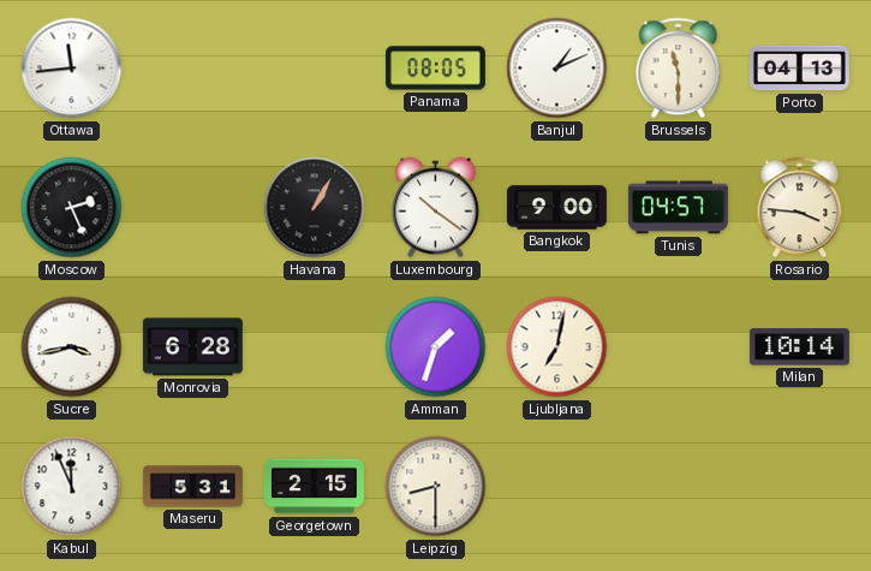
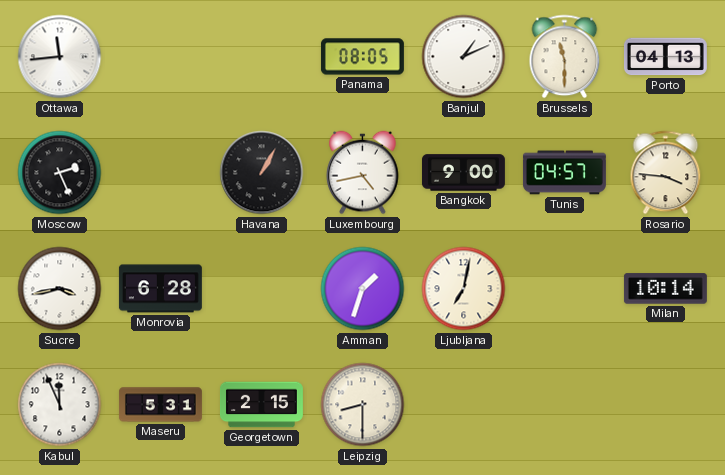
Luxembourg: 10:21 -> 4:43
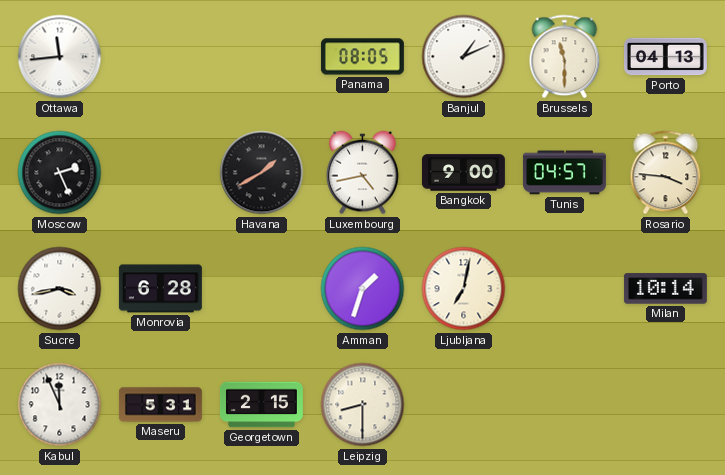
Havana: 1:05 -> 1:40
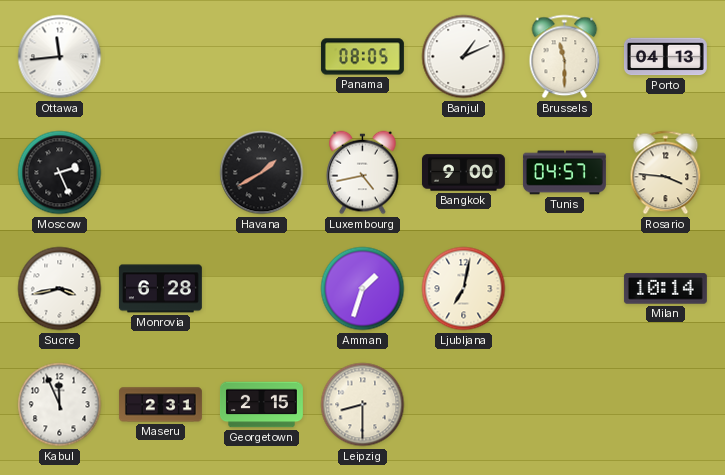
Maseru: 5:31 -> 2:31
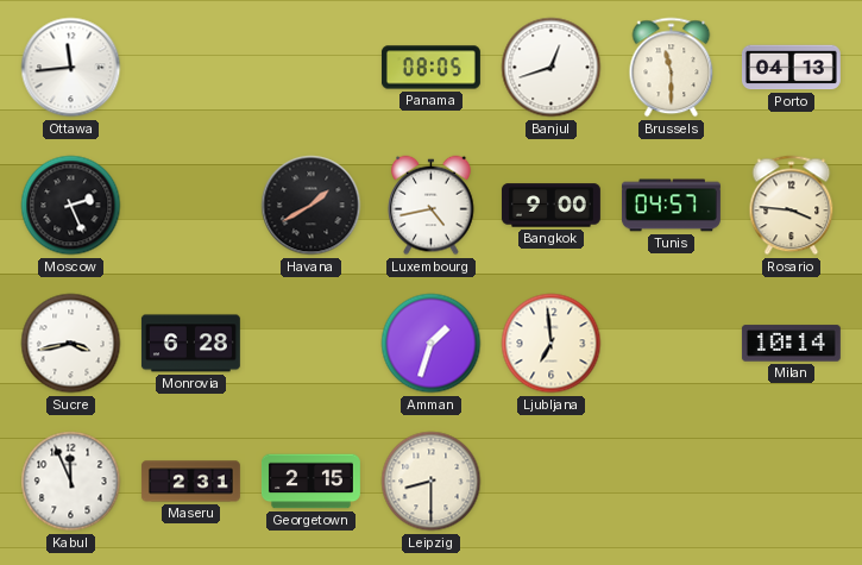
Banjul: 1:11 -> 12:42
Ljubljana: 7:02 -> 6:59
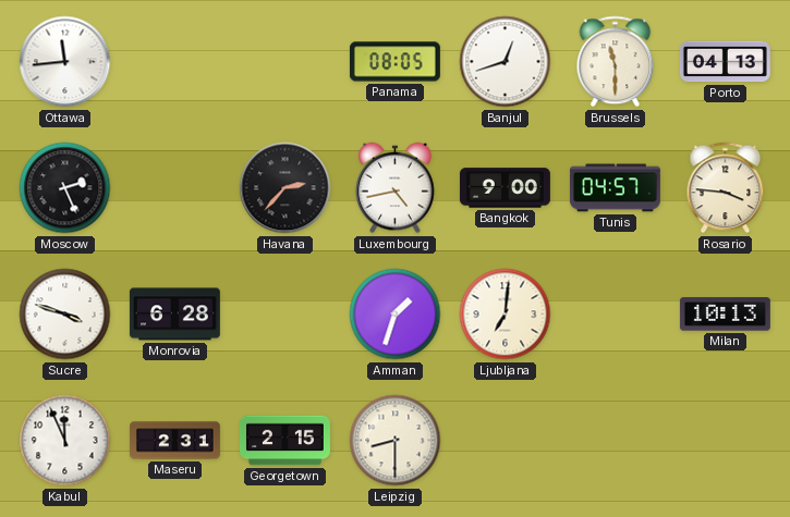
Havana: 1:40 -> 2:37
Sucre: 3:43 -> 3:48
Ljubljana: 6:59 -> 7:01
Milan: 10:14 -> 10:13
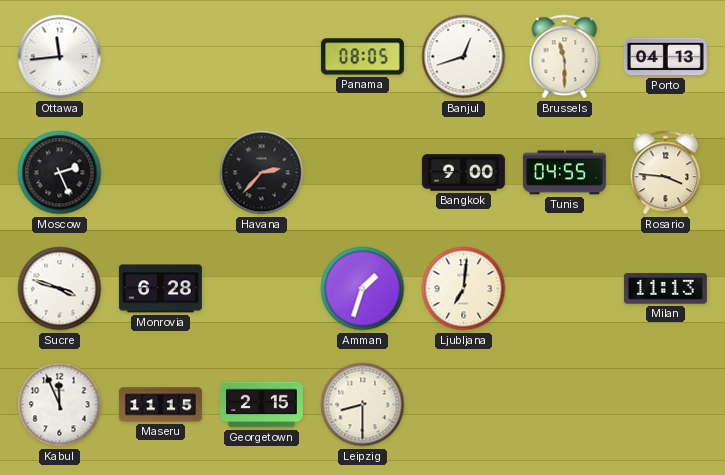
Luxembourg: 4:43 -> none
Tunis: 04:57 -> 04:55
Milan: 10:13 -> 11:13
Maseru: 2:31 -> 11:15
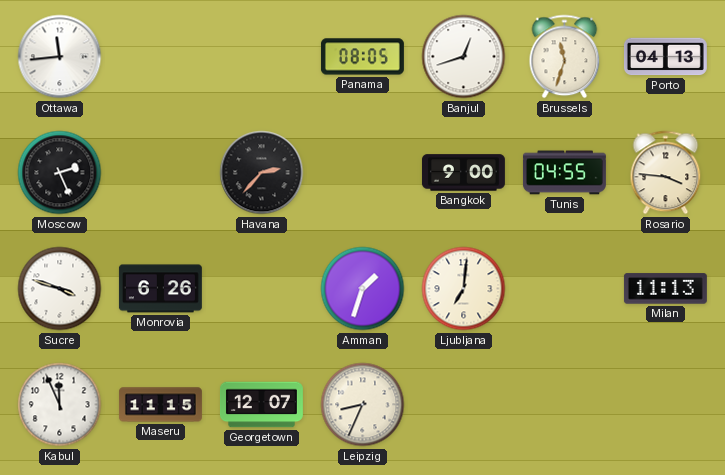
Brussels: 11:30 -> 11:33
Monrovia: 6:28 -> 6:26
Georgetown: 2:15 -> 12:07
Leipzig: 8:30 -> 8:34
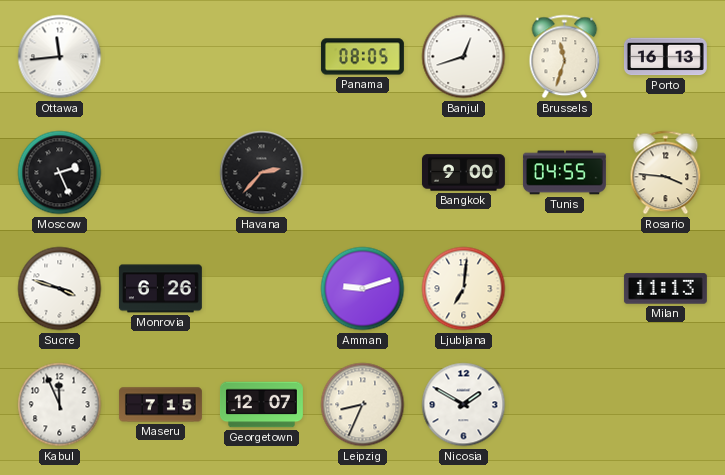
Porto: 04:13 -> 16:13
Amman: 1:33 -> 9:12
Maseru: 11:15 -> 7:15
Nicosia: none -> 1:50
